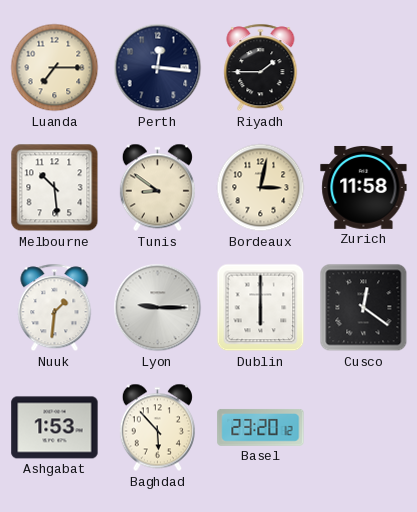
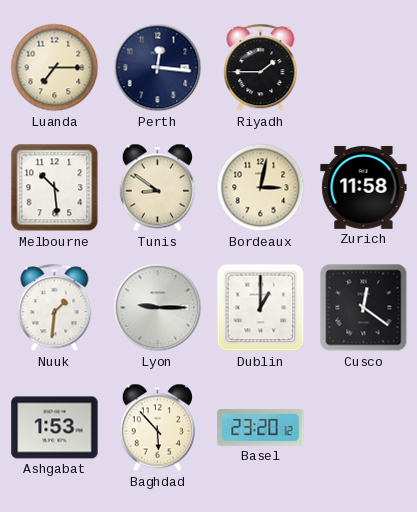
Dublin: 6:00 -> 1:00
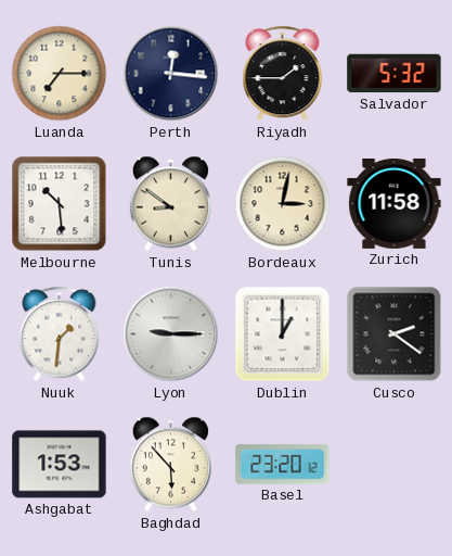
Salvador: none -> 5:32
Cusco: 12:21 -> 2:21
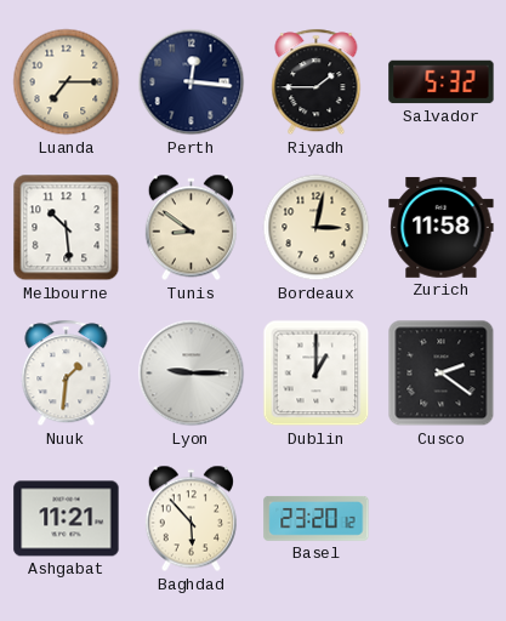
Ashgabat: 1:53 -> 11:21
